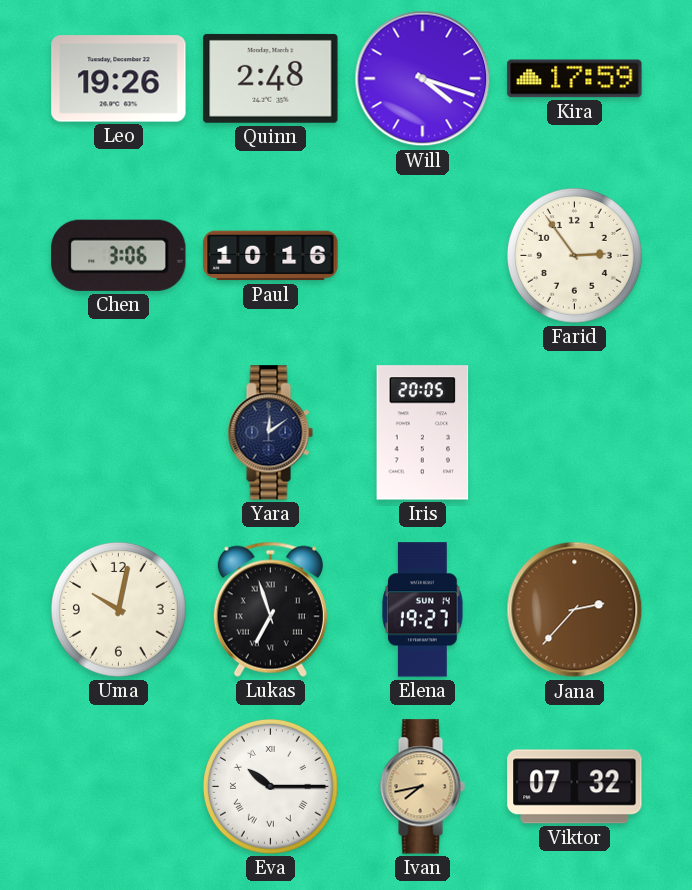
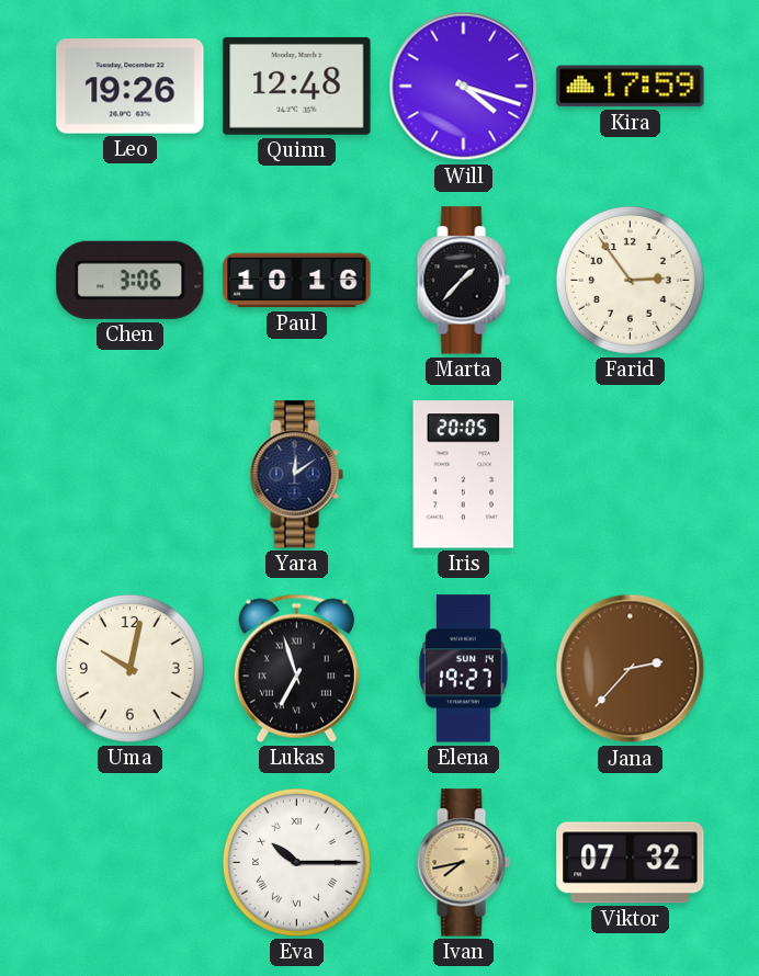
Quinn: 2:48 -> 12:48
Marta: none -> 1:37
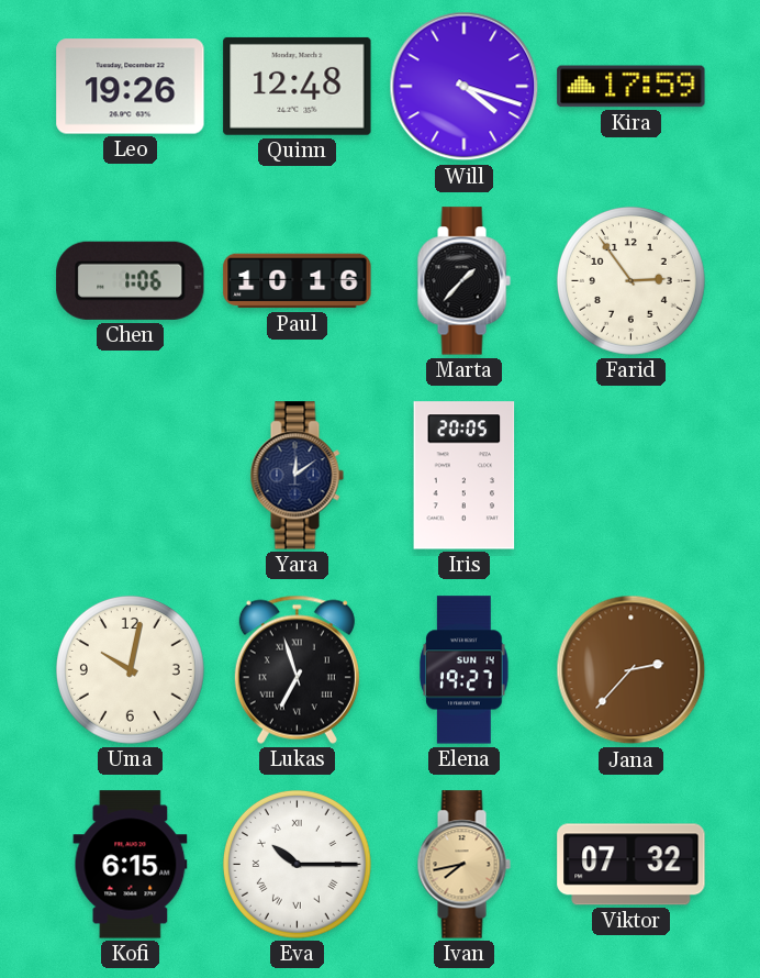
Chen: 3:06 -> 1:06
Kofi: none -> 6:15
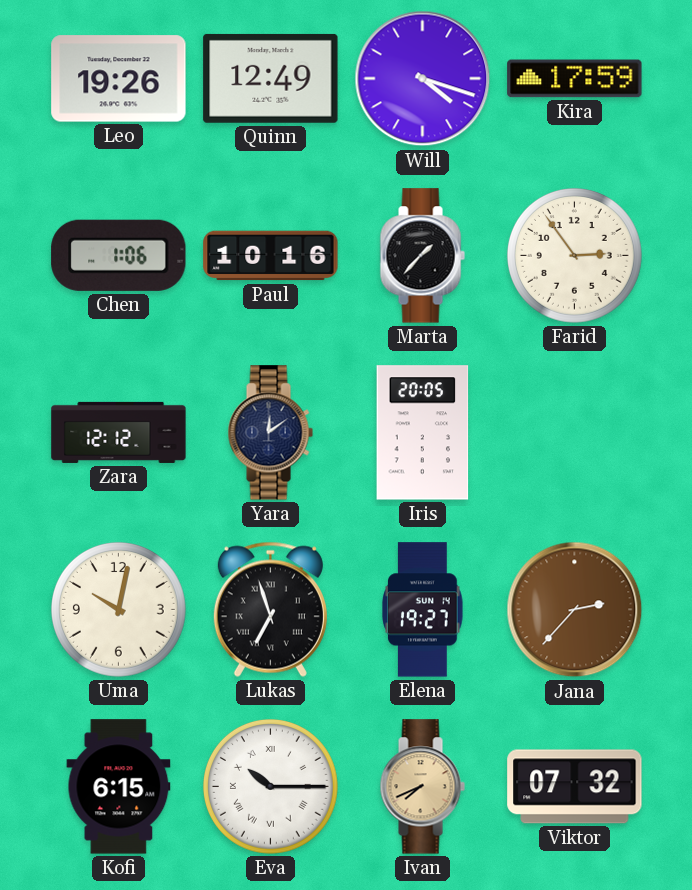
Quinn: 12:48 -> 12:49
Zara: none -> 12:12
Ivan: 7:43 -> 7:41
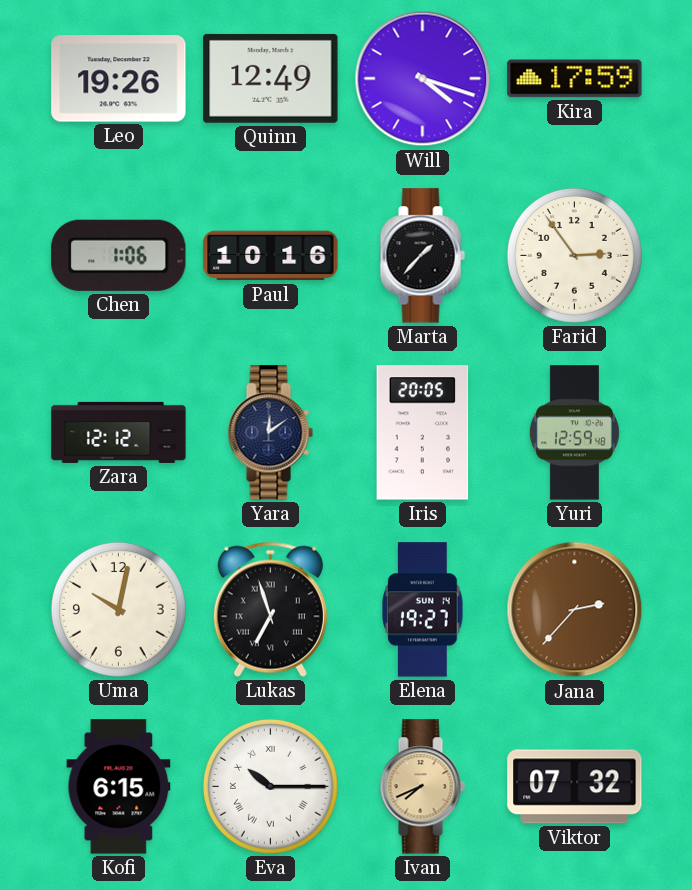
Yuri: none -> 12:59
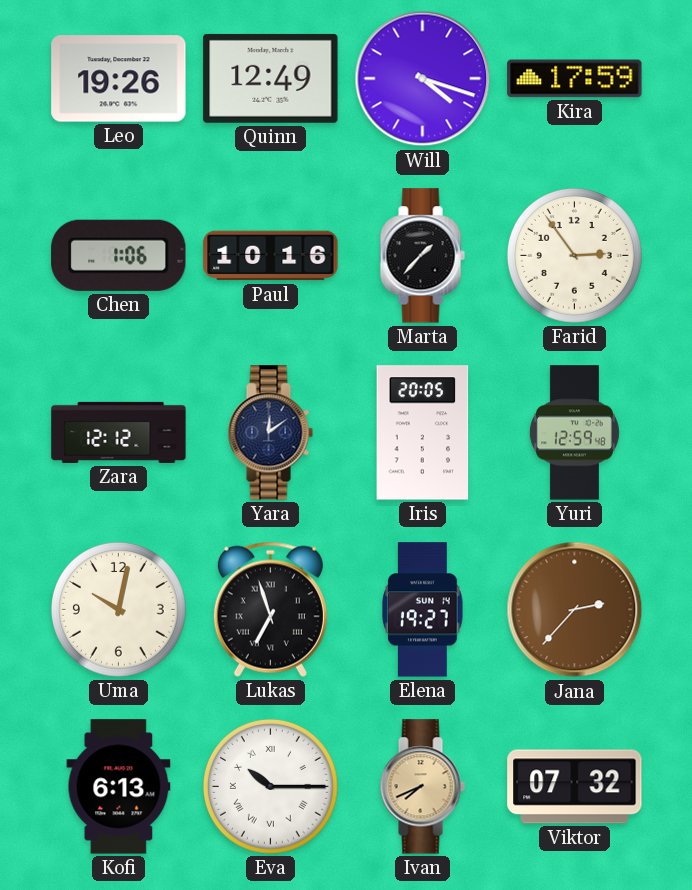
Kofi: 6:15 -> 6:13
